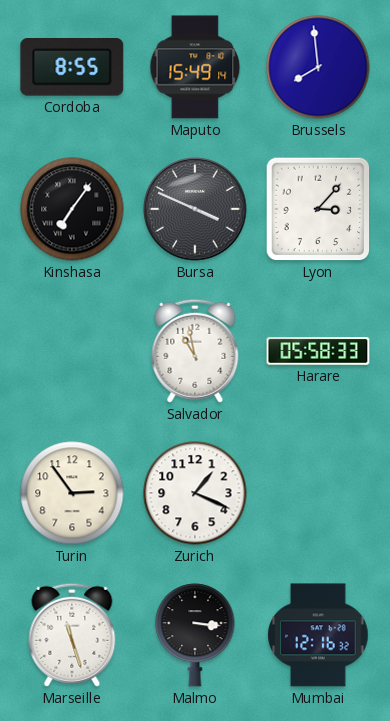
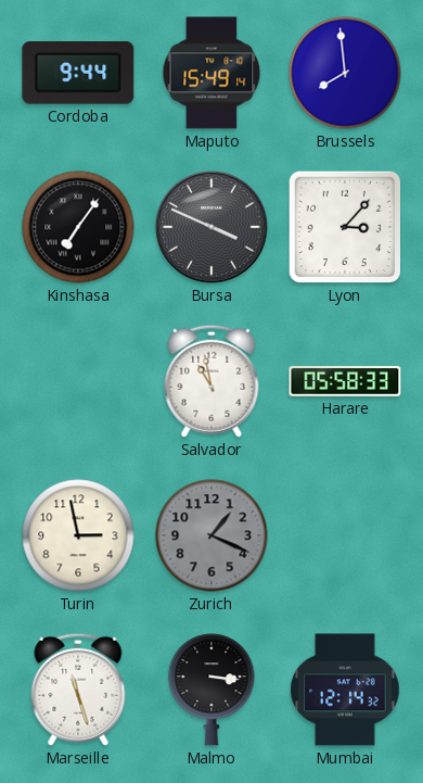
Cordoba: 8:55 -> 9:44
Turin: 2:54 -> 2:58
Zurich dial: white -> grey
Mumbai: 12:16 -> 12:14
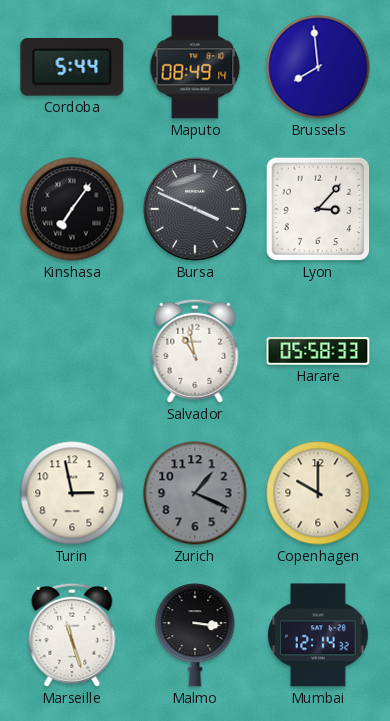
Cordoba: 9:44 -> 5:44
Maputo: 15:49 -> 08:49
Copenhagen: none -> 10:00
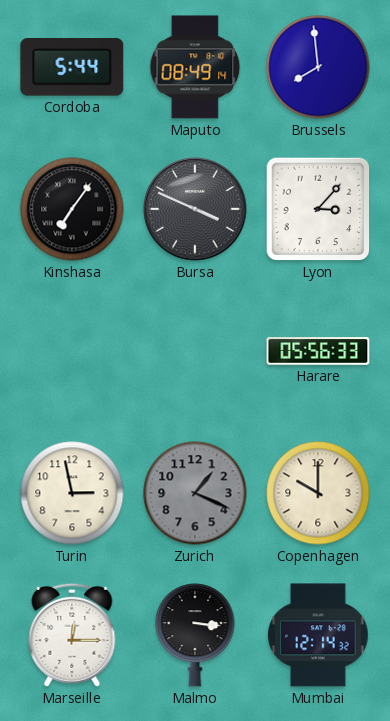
Salvador: 10:58 -> none
Harare: 05:58 -> 05:56
Marseille: 11:27 -> 12:15
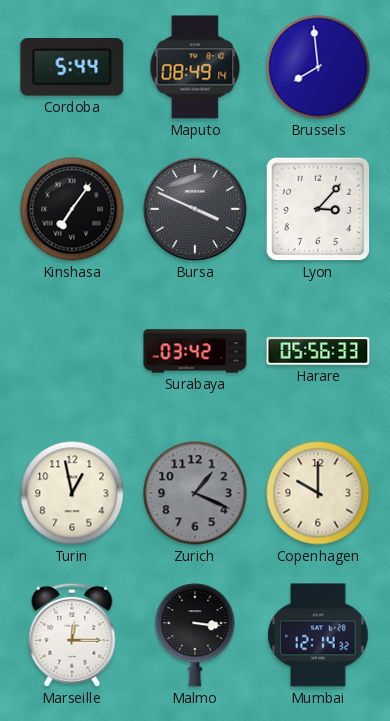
Surabaya: none -> 03:42
Turin: 2:58 -> 12:58
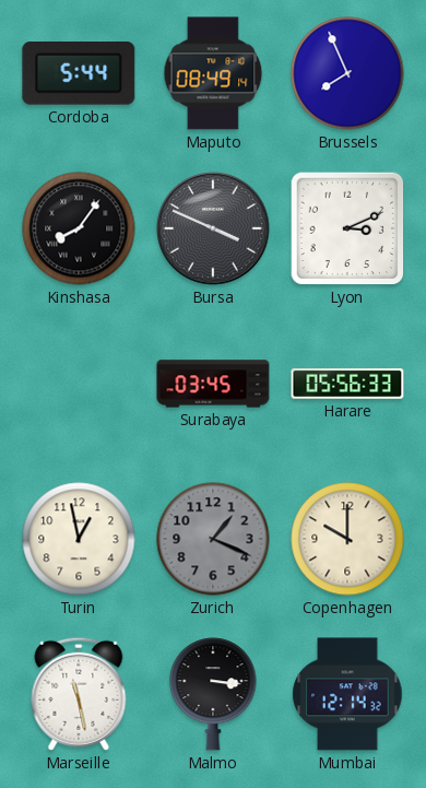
Brussels: 7:59 -> 7:56
Kinshasa: 7:06 -> 8:06
Lyon: 3:07 -> 3:11
Surabaya: 03:42 -> 03:45
Marseille: 12:15 -> 11:28
